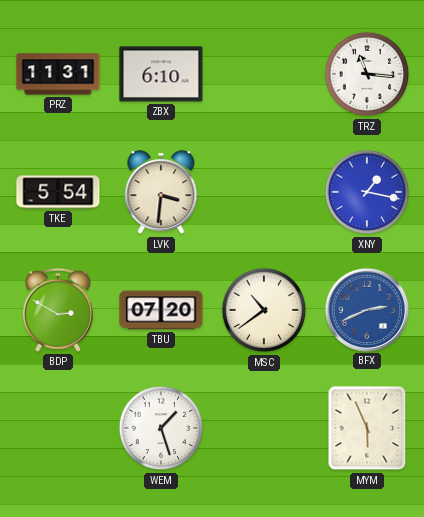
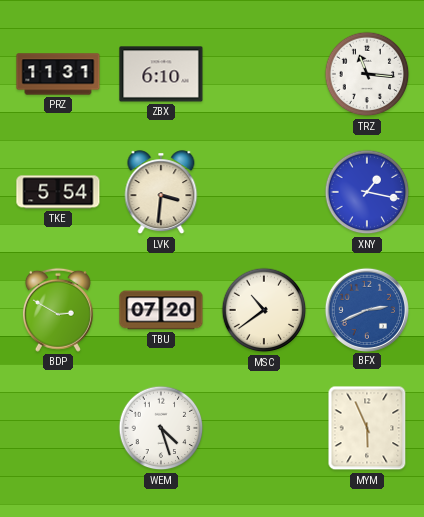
WEM: 1:27 -> 4:27
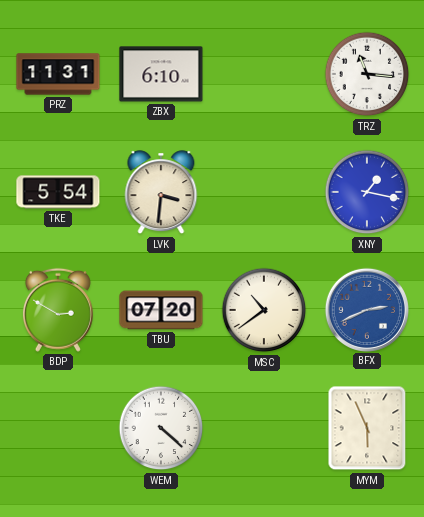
WEM: 4:27 -> 4:22
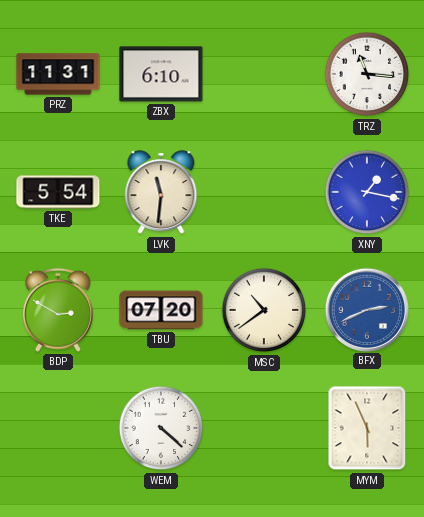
LVK: 3:31 -> 11:31
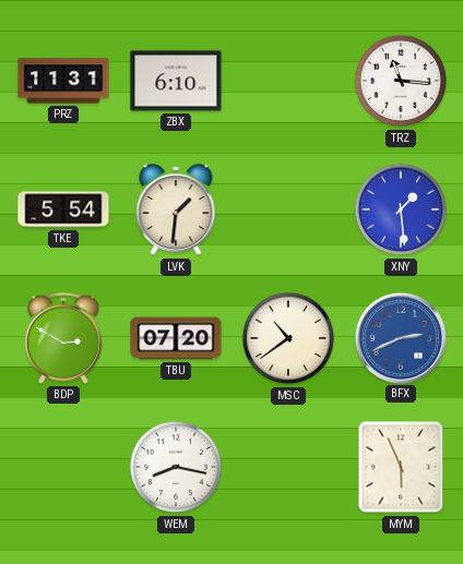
LVK: 11:31 -> 1:31
XNY: 1:17 -> 1:29
WEM: 4:22 -> 8:17
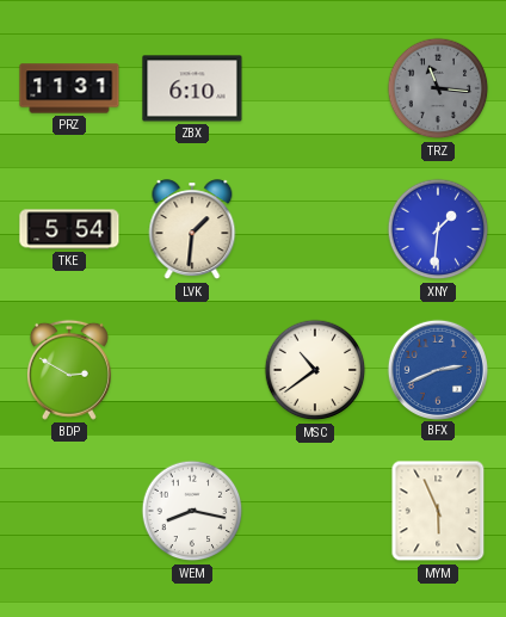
TRZ dial: white -> grey
XNY: 1:29 -> 1:31
TBU: 07:20 -> none
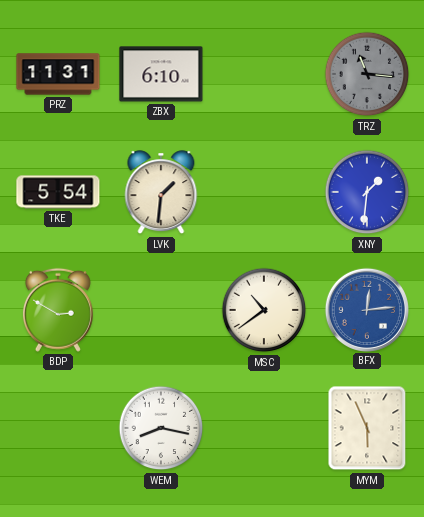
BFX: 2:41 -> 12:14
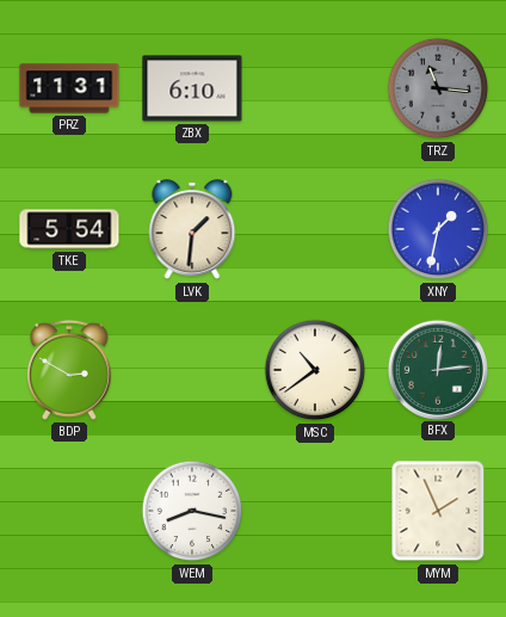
XNY: 1:31 -> 1:32
BFX dial: blue -> green
MYM: 5:56 -> 1:56
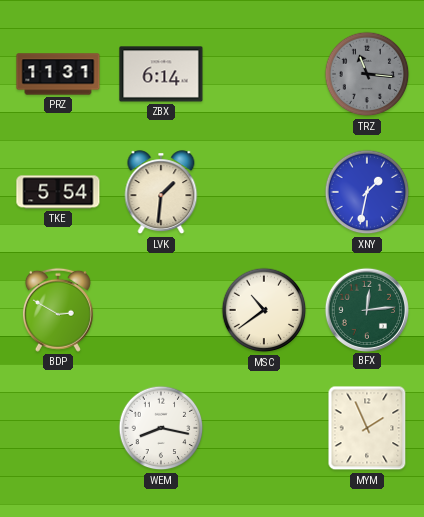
ZBX: 6:10 -> 6:14
